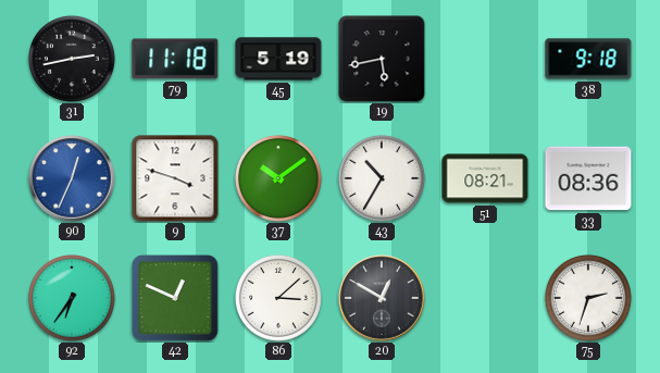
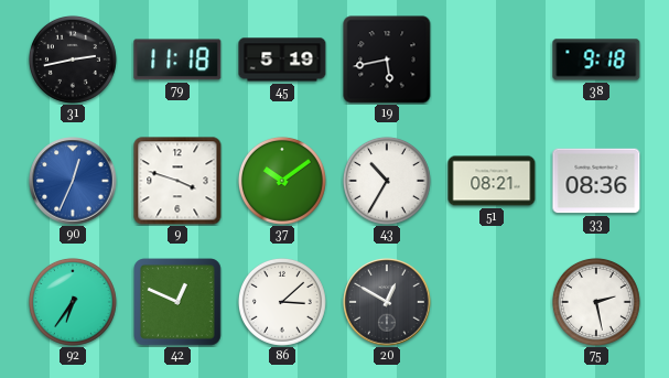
75: 2:33 -> 2:28
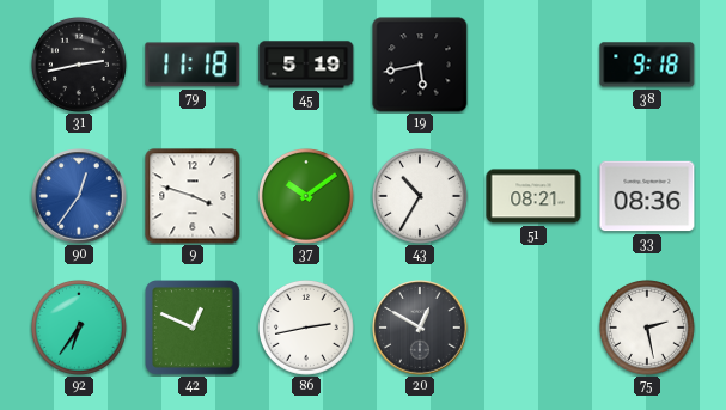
90: 12:34 -> 12:36
86: 3:08 -> 2:43
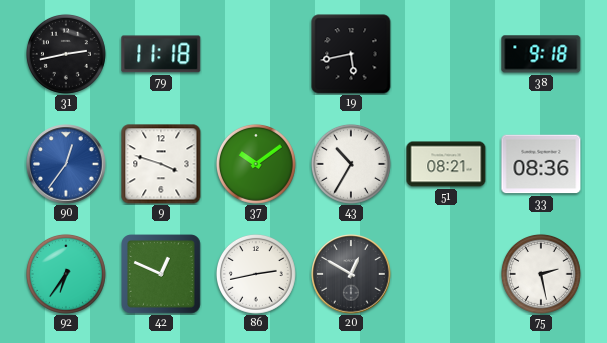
45: 5:19 -> none
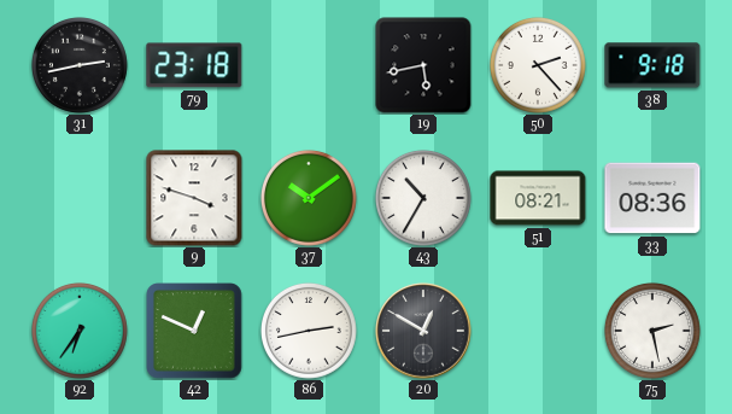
79: 11:18 -> 23:18
50: none -> 2:23
90: 12:36 -> none
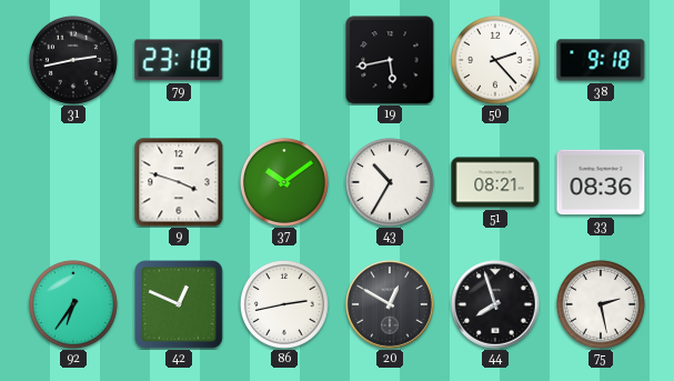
44: none -> 7:57
